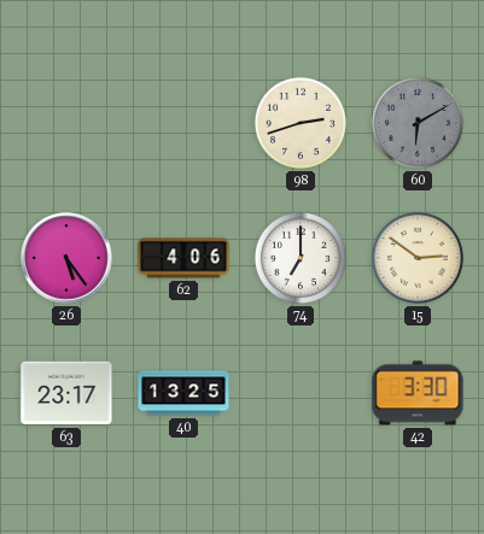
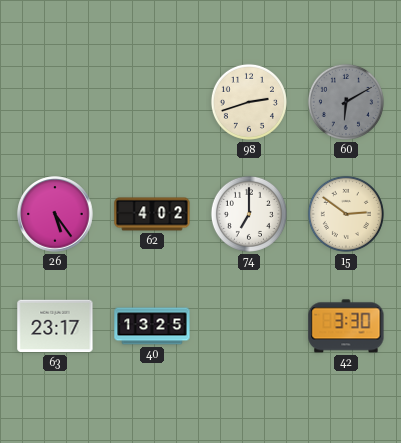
62: 4:06 -> 4:02
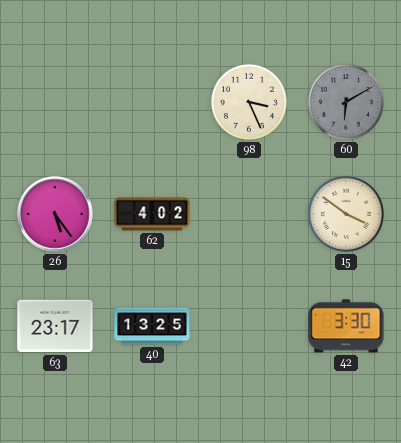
98: 2:42 -> 3:26
74: 7:00 -> none
15: 2:51 -> 3:51
